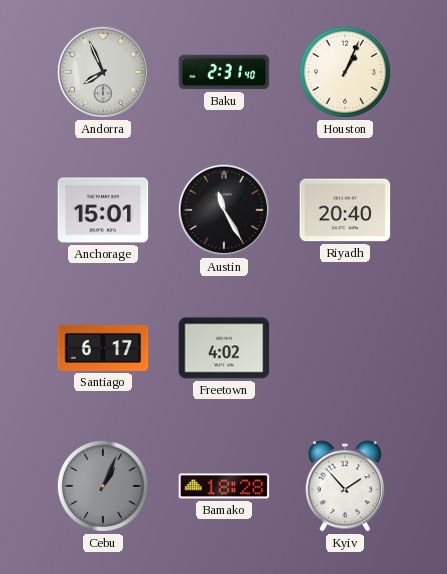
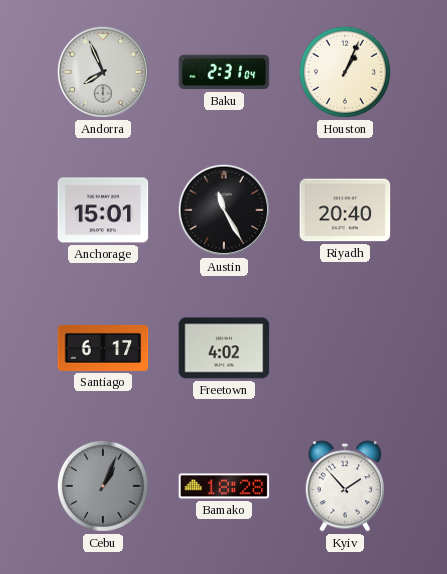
Baku: 2:31:40 -> 2:31:04
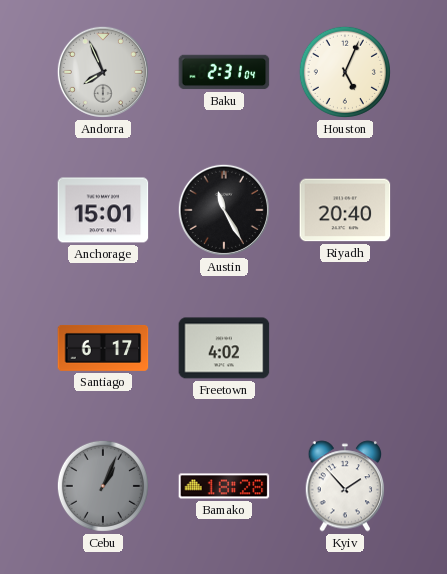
Houston: 1:04 -> 5:04
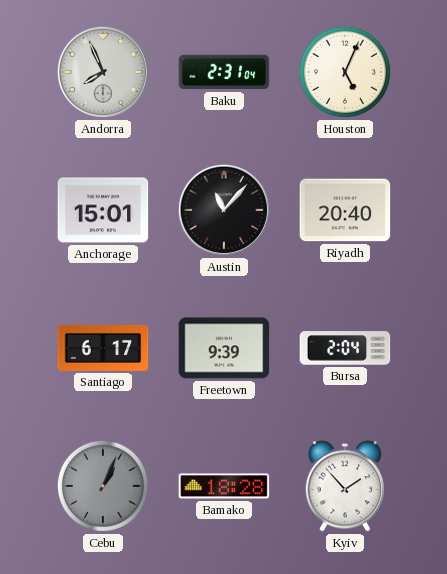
Austin: 11:25 -> 11:07
Freetown: 4:02 -> 9:39
Bursa: none -> 2:04
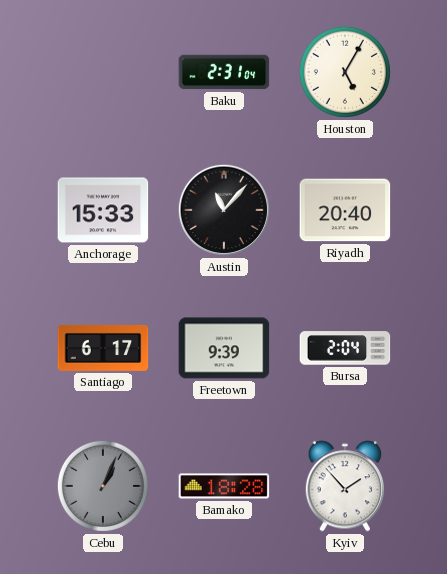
Andorra: 7:56 -> none
Houston: 5:04 -> 5:05
Anchorage: 15:01 -> 15:33
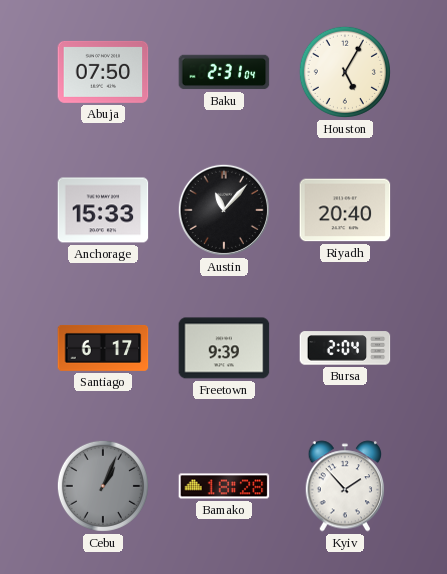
Abuja: none -> 07:50
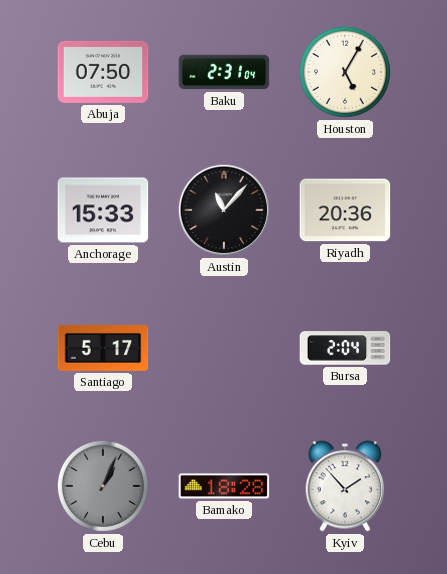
Riyadh: 20:40 -> 20:36
Santiago: 6:17 -> 5:17
Freetown: 9:39 -> none
